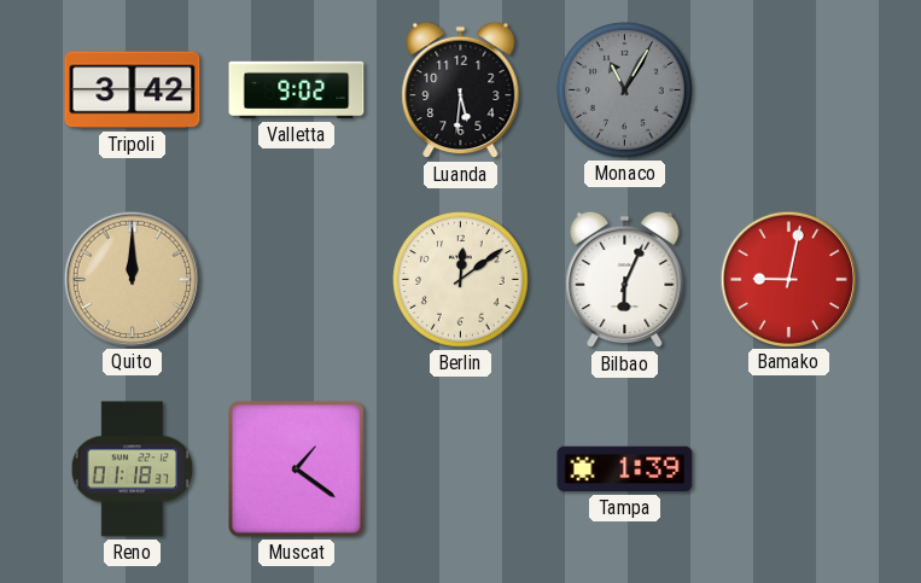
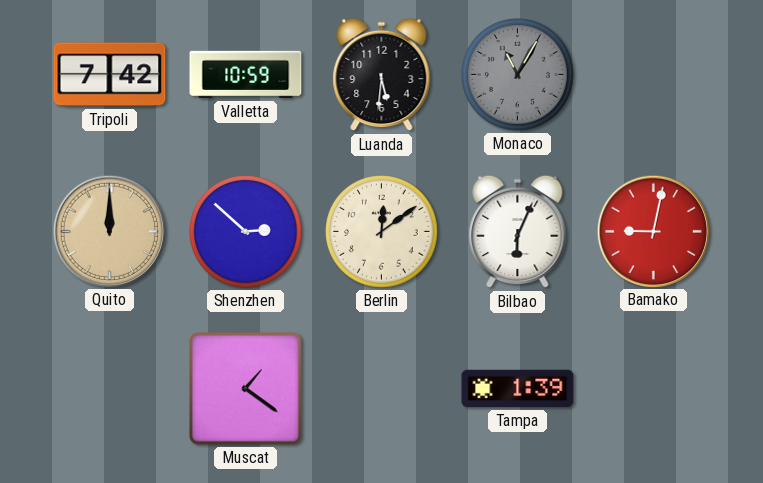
Tripoli: 3:42 -> 7:42
Valletta: 9:02 -> 10:59
Shenzhen: none -> 2:52
Reno: 01:18 -> none
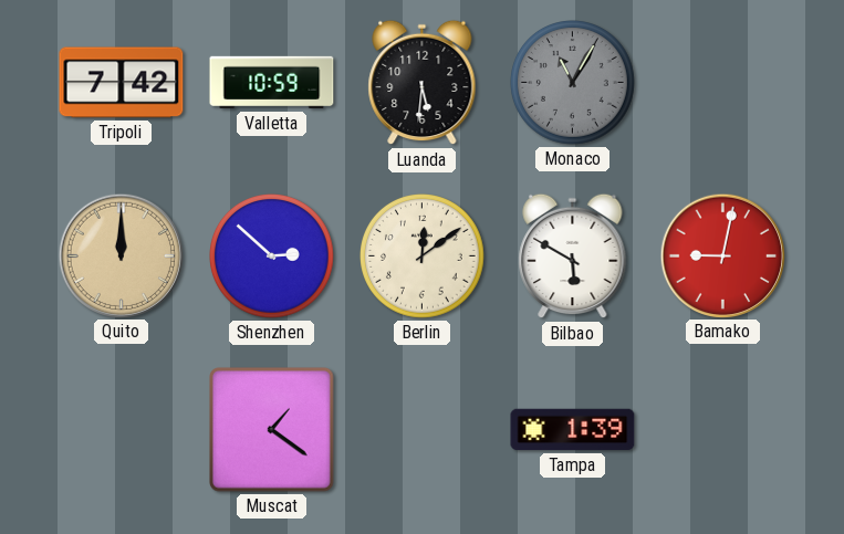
Bilbao: 6:04 -> 5:50
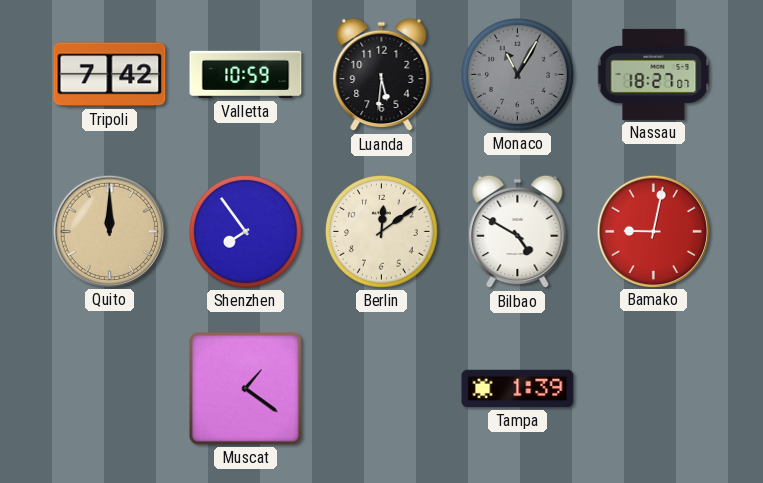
Nassau: none -> 18:27
Shenzhen: 2:52 -> 7:54
Bilbao: 5:50 -> 4:50
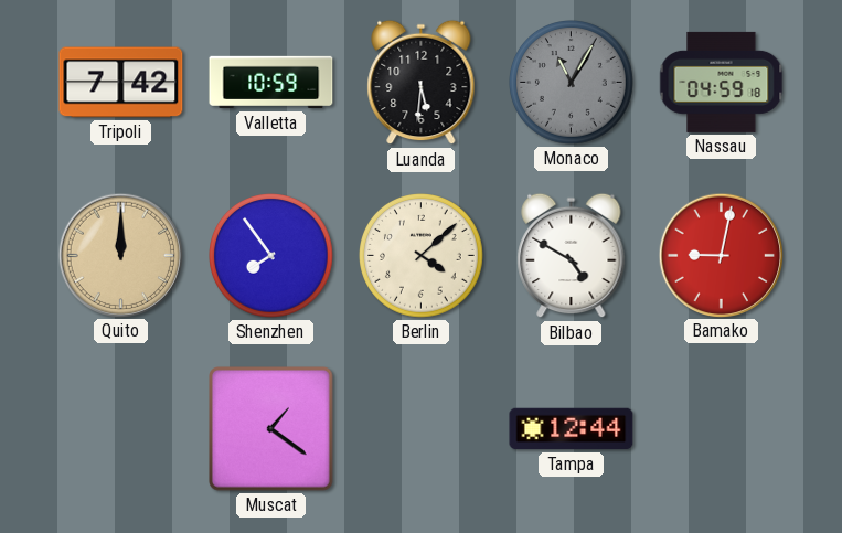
Nassau: 18:27 -> 04:59
Berlin: 12:09 -> 4:08
Tampa: 1:39 -> 12:44
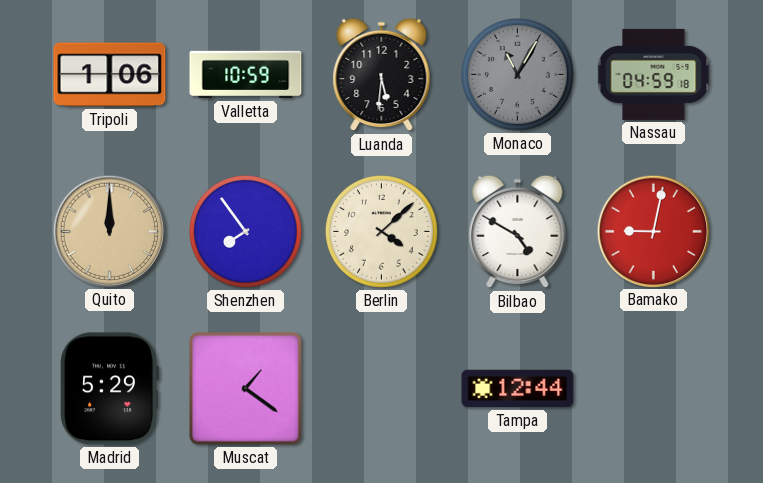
Tripoli: 7:42 -> 1:06
Madrid: none -> 5:29
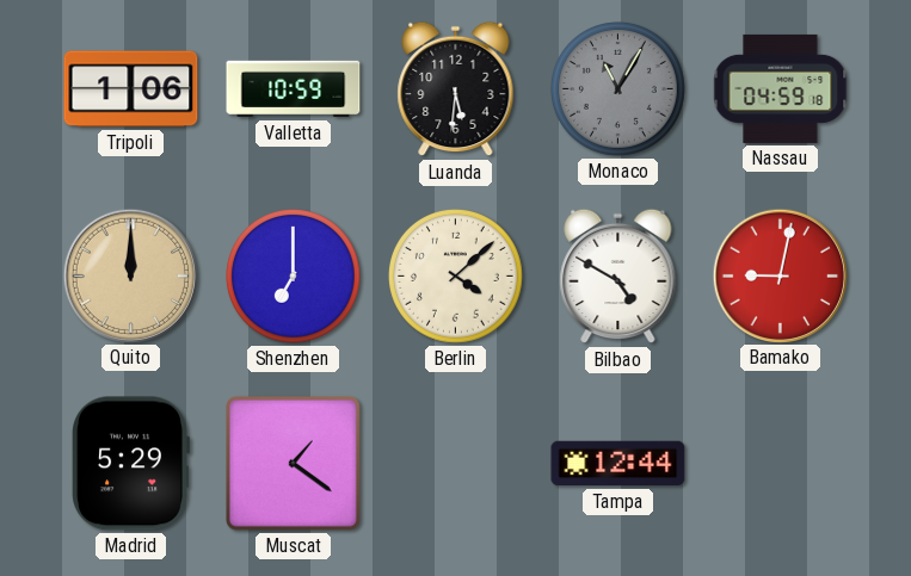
Shenzhen: 7:54 -> 7:00
